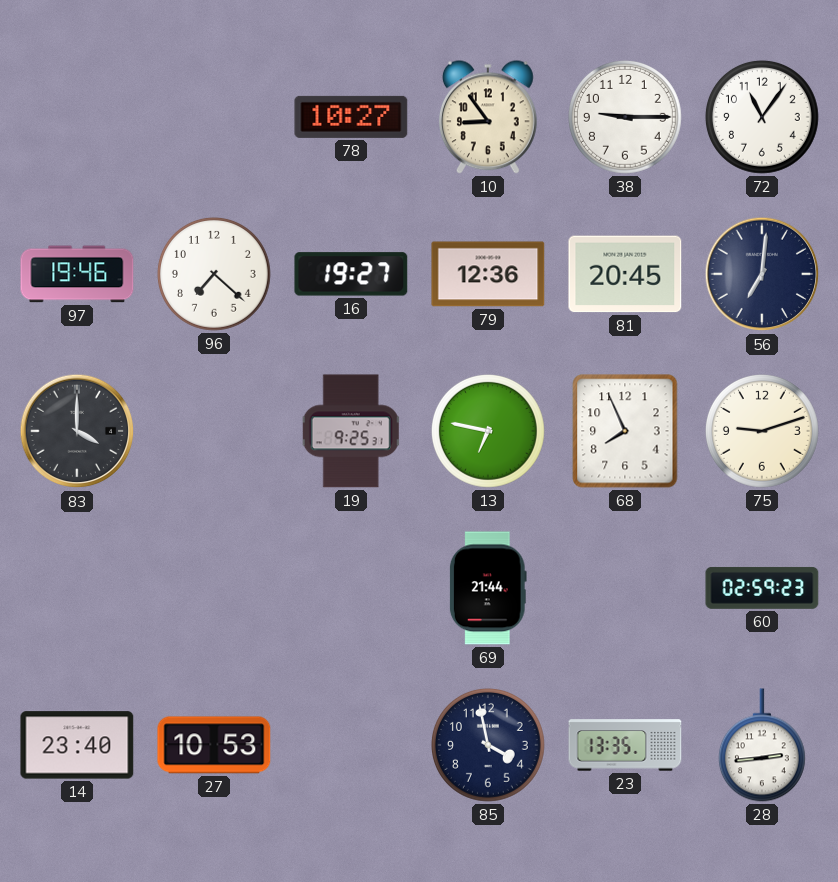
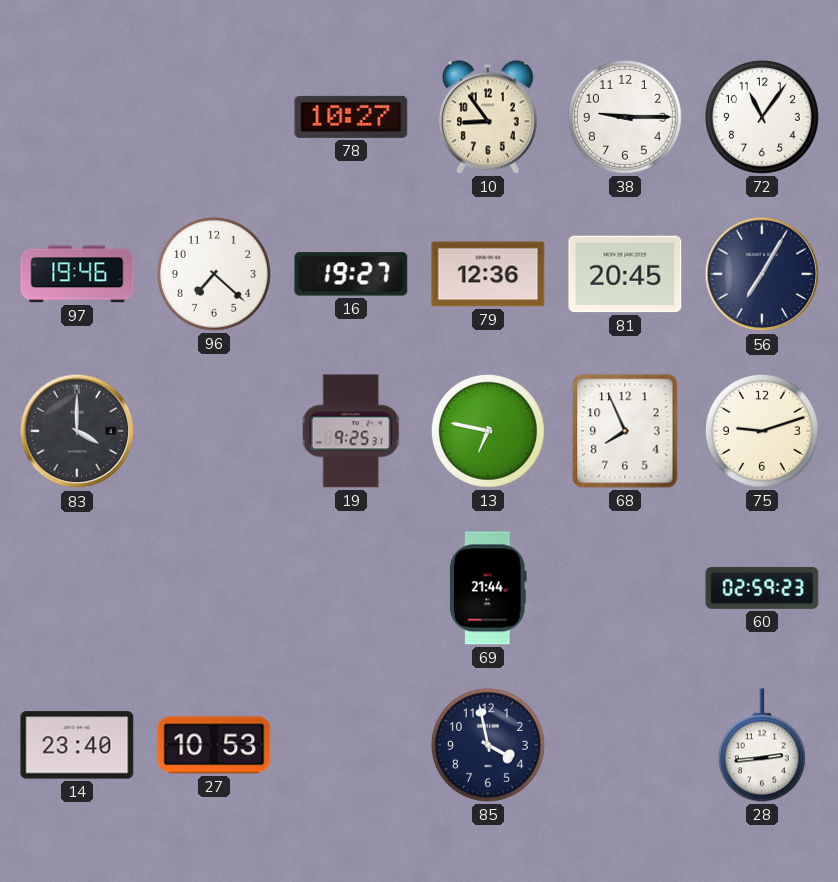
56: 7:01 -> 7:05
23: 13:35 -> none
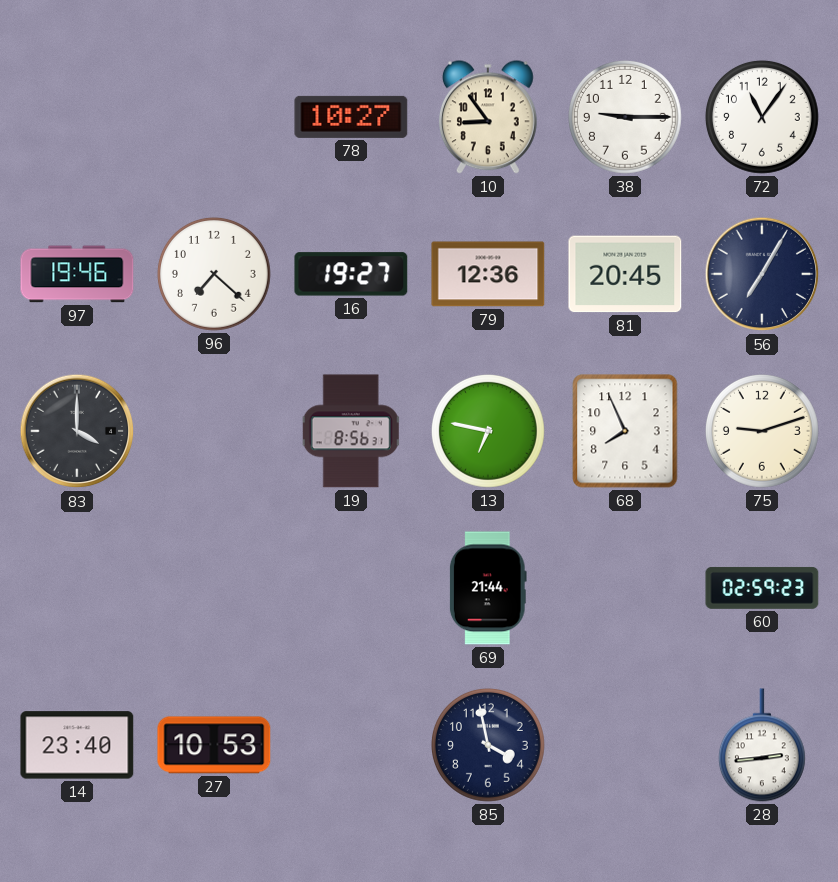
19: 9:25 -> 8:56
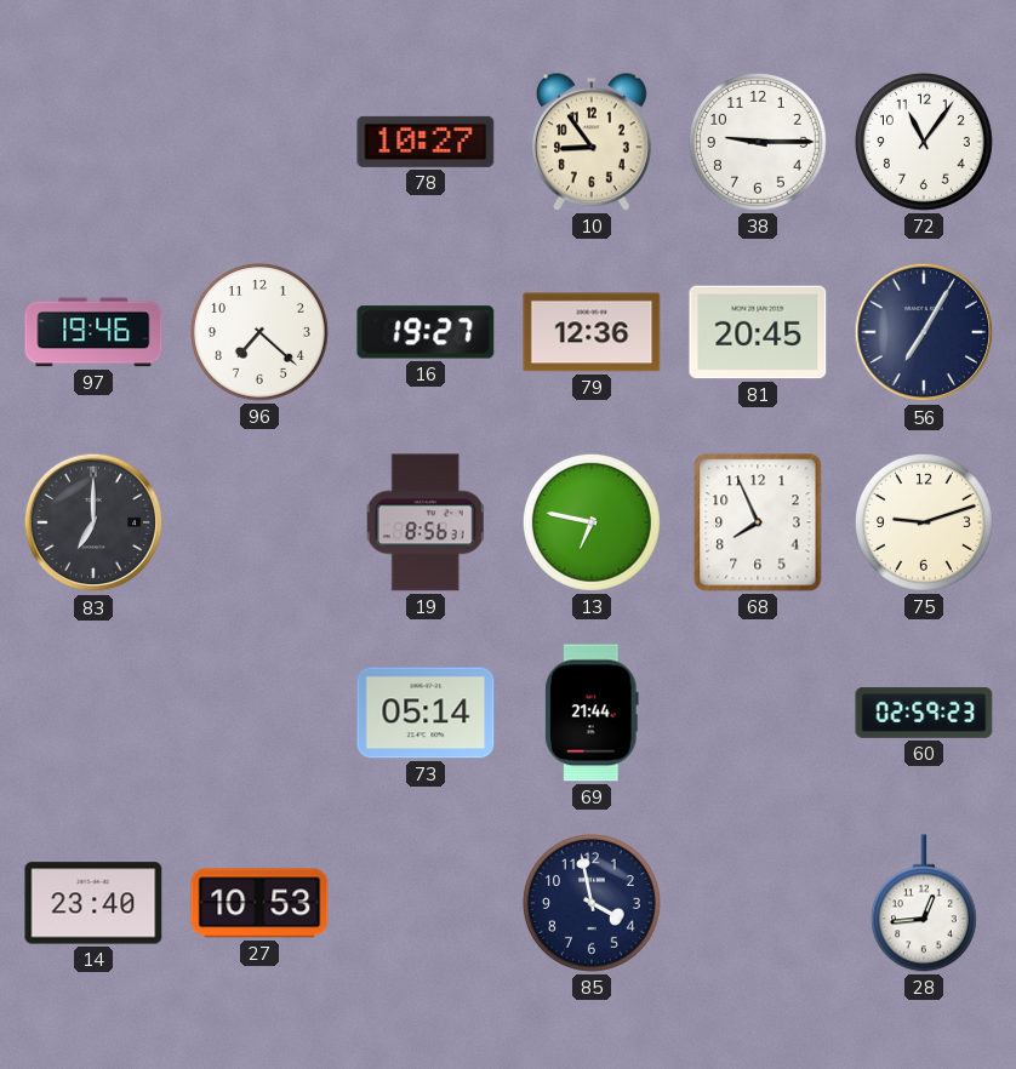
83: 4:00 -> 7:00
73: none -> 05:14
28: 2:44 -> 12:44
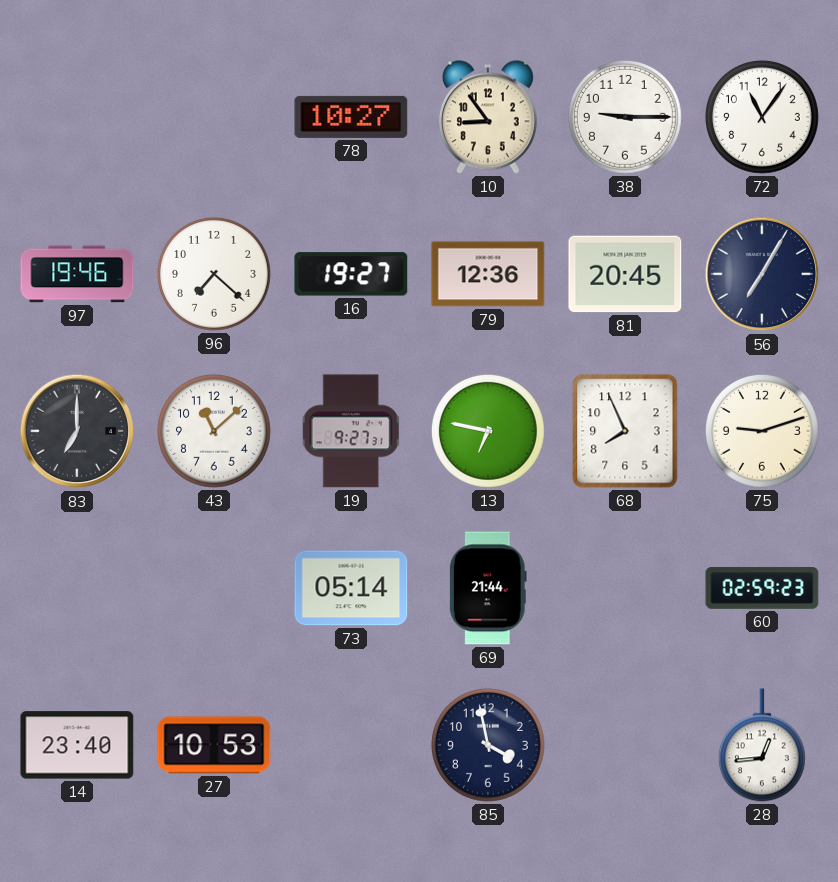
43: none -> 11:08
19: 8:56 -> 9:27
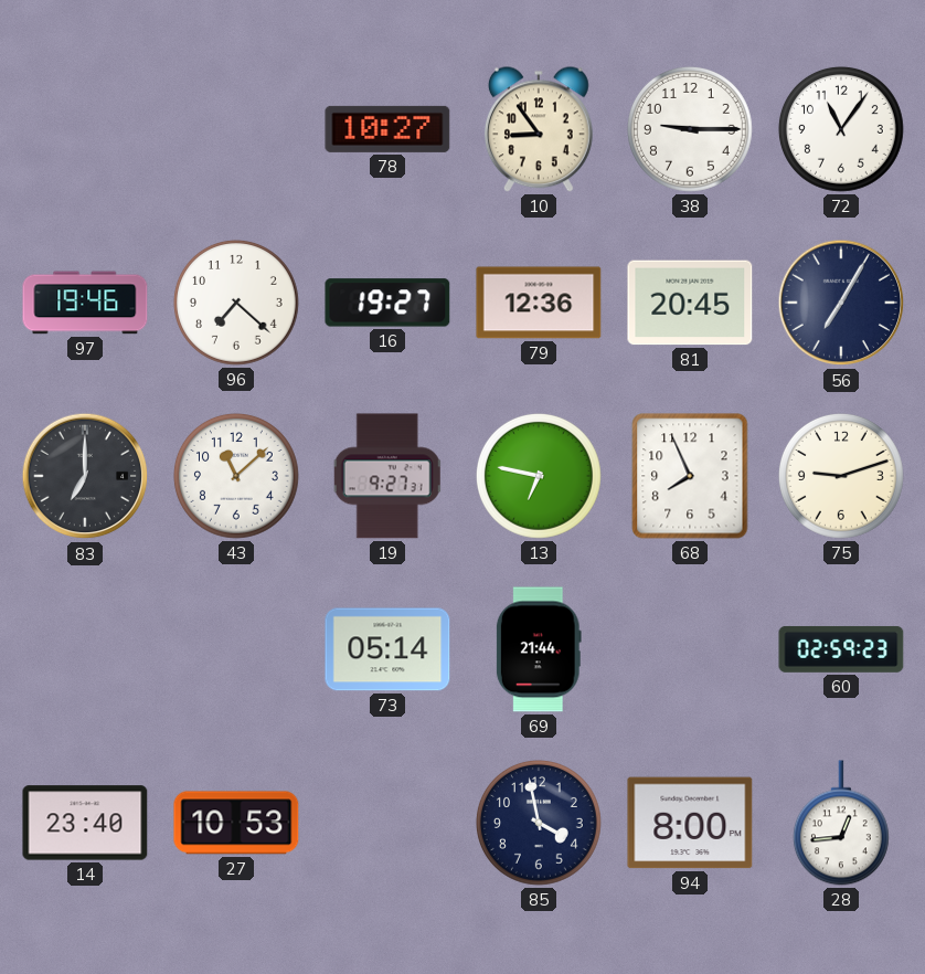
94: none -> 8:00
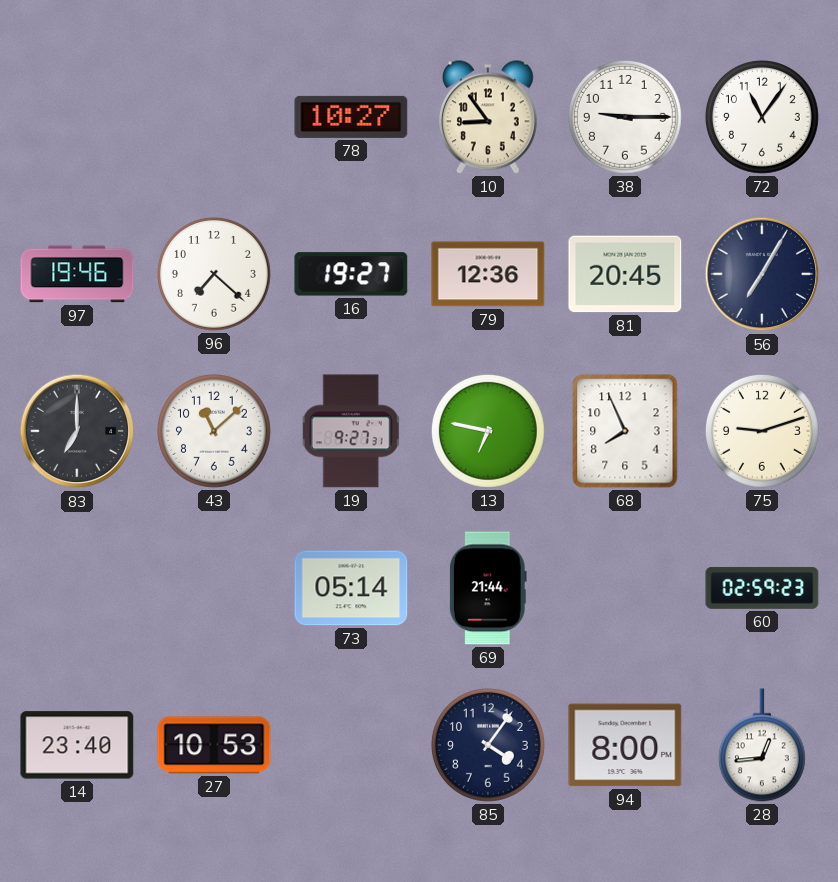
85: 3:58 -> 4:06
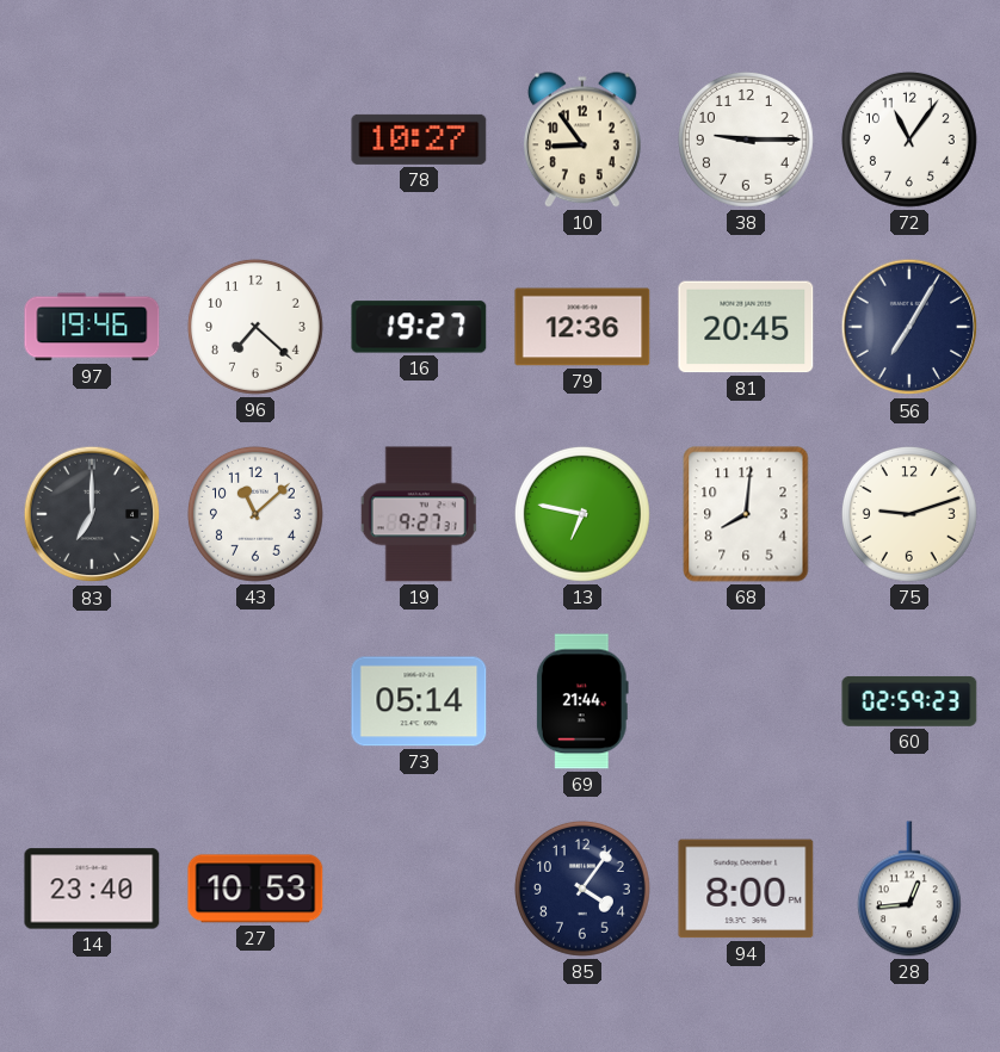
68: 7:56 -> 8:01
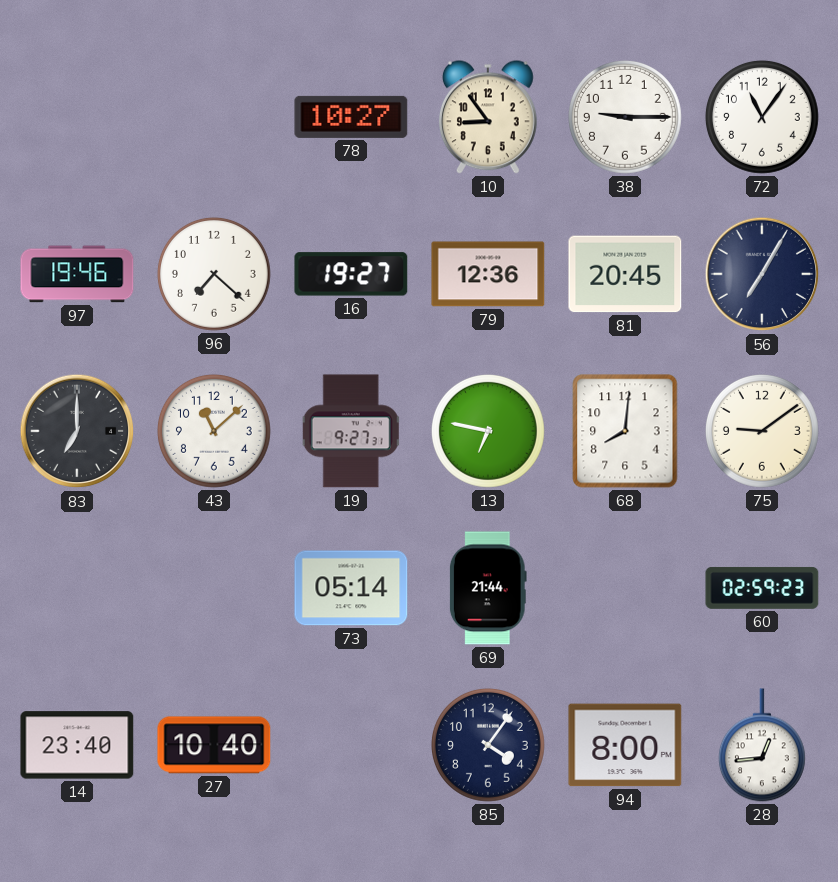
75: 9:12 -> 9:09
27: 10:53 -> 10:40
